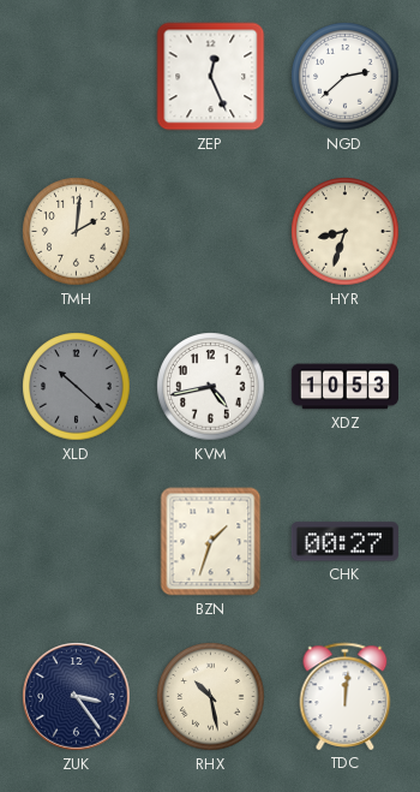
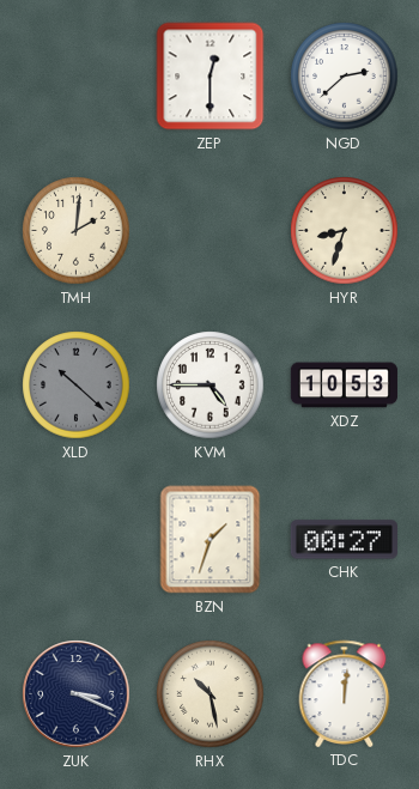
ZEP: 12:26 -> 12:30
KVM: 4:43 -> 4:45
ZUK: 3:24 -> 3:19
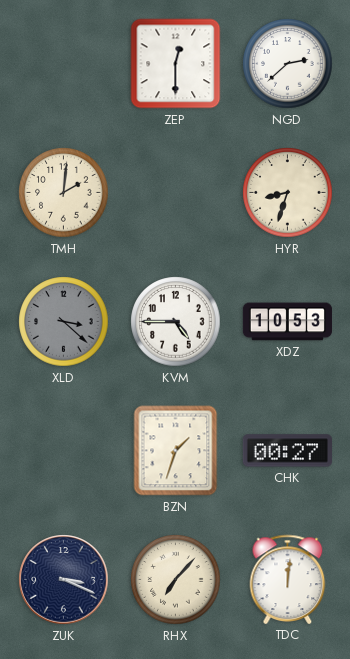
XLD: 10:22 -> 3:22
RHX: 10:28 -> 7:07
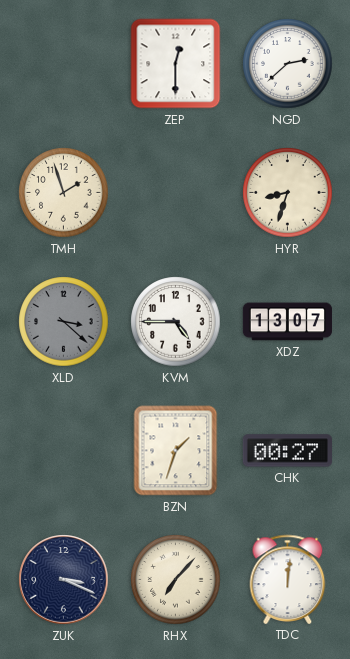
TMH: 2:01 -> 1:57
XDZ: 10:53 -> 13:07
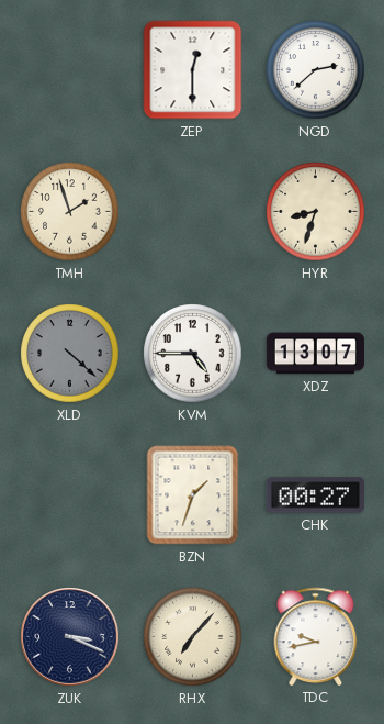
XLD: 3:22 -> 4:22
TDC: 12:01 -> 9:43
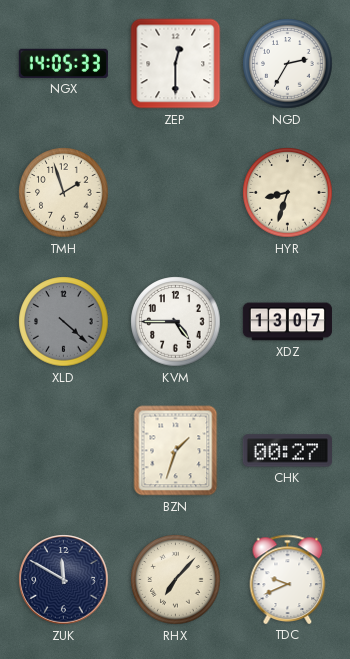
NGX: none -> 14:05
NGD: 2:38 -> 2:35
ZUK: 3:19 -> 11:50
TDC: 9:43 -> 9:41
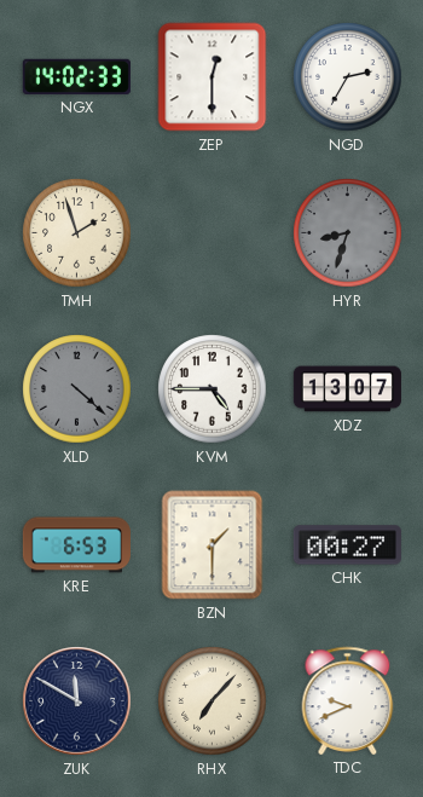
NGX: 14:05 -> 14:02
HYR dial: cream -> grey
KRE: none -> 6:53
BZN: 1:33 -> 1:30
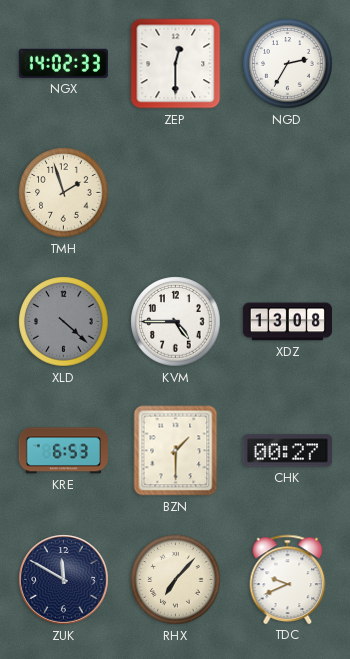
HYR: 8:33 -> none
XDZ: 13:07 -> 13:08
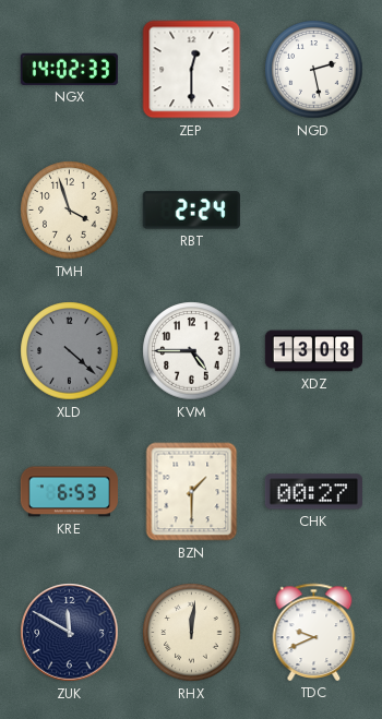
NGD: 2:35 -> 2:28
TMH: 1:57 -> 3:57
RBT: none -> 2:24
RHX: 7:07 -> 12:01
